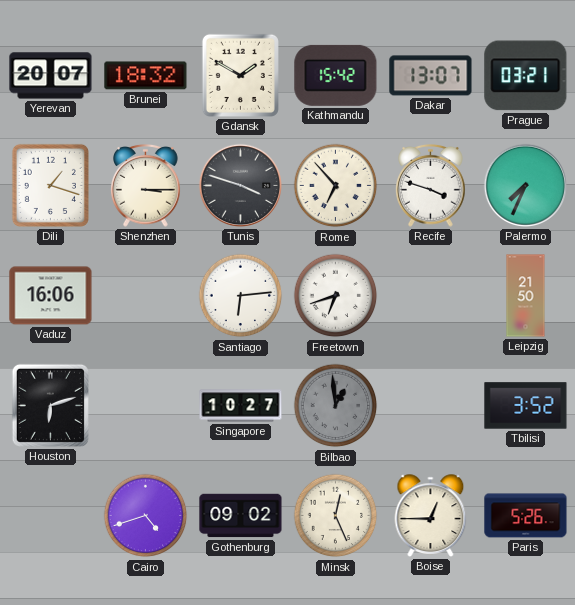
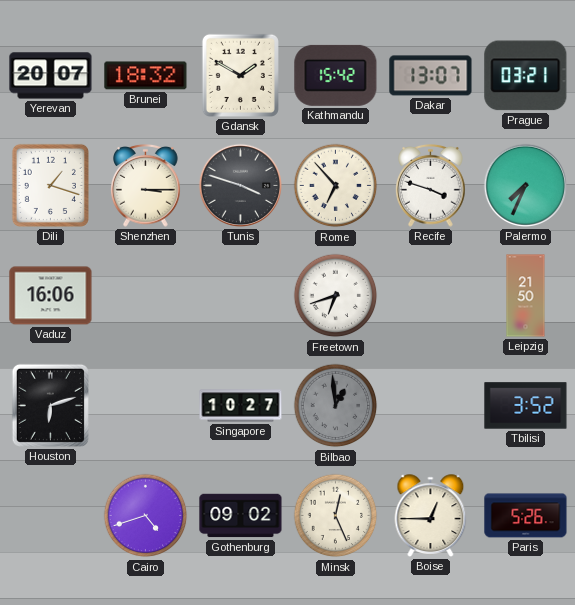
Santiago: 6:14 -> none
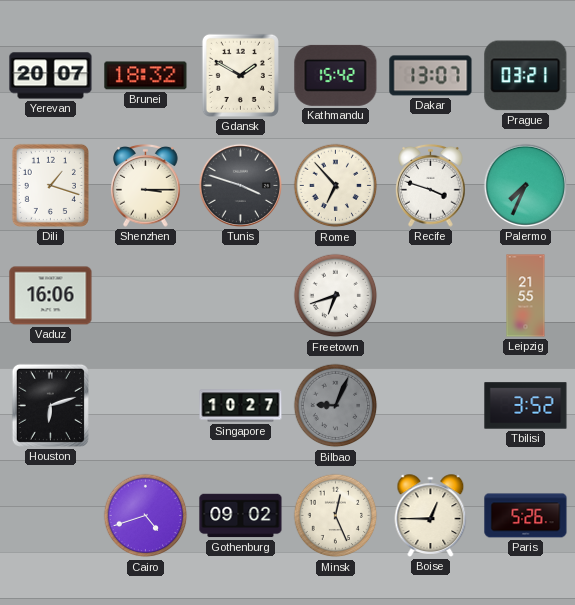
Leipzig: 21:50 -> 21:55
Bilbao: 12:59 -> 9:04
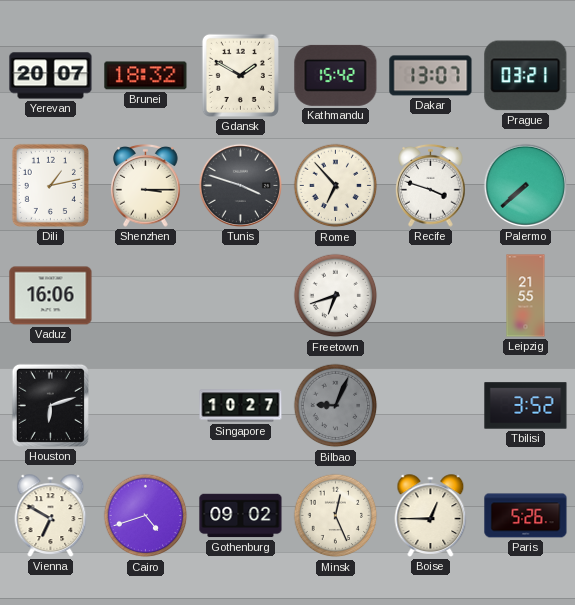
Dili: 1:18 -> 1:13
Palermo: 7:34 -> 7:38
Vienna: none -> 6:50
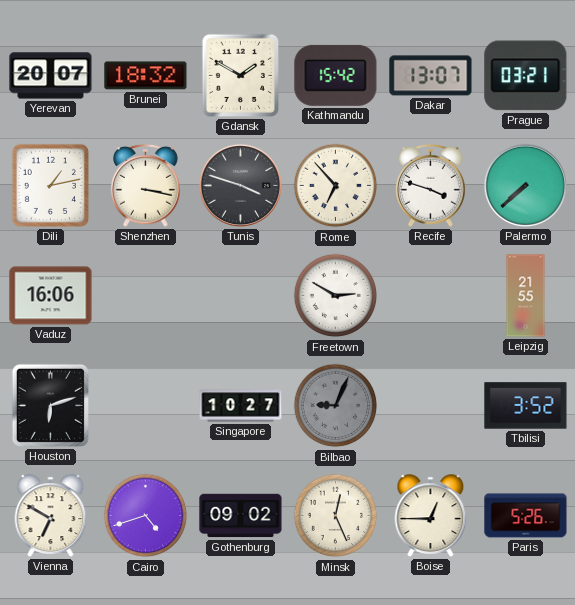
Shenzhen: 3:15 -> 3:17
Freetown: 6:42 -> 2:50
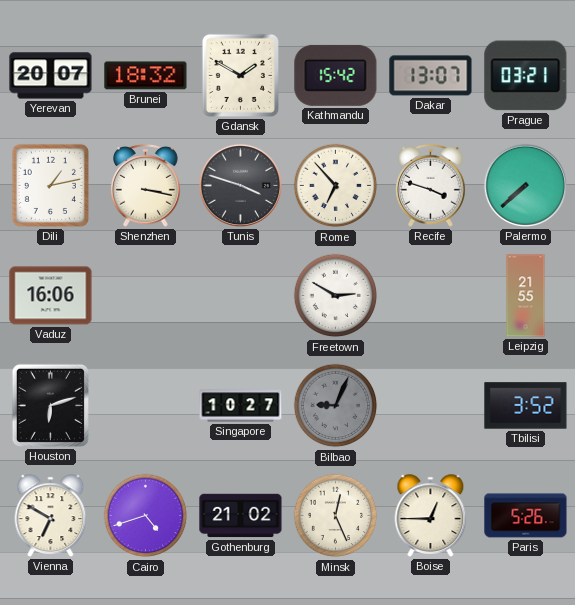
Gothenburg: 09:02 -> 21:02
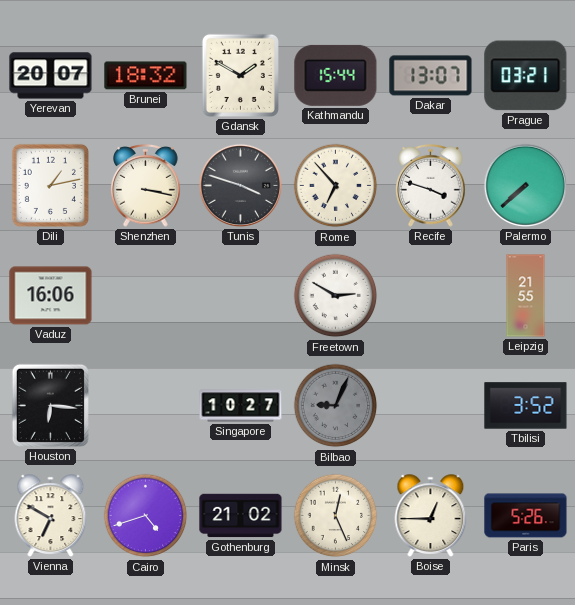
Kathmandu: 15:42 -> 15:44
Houston: 6:12 -> 6:16
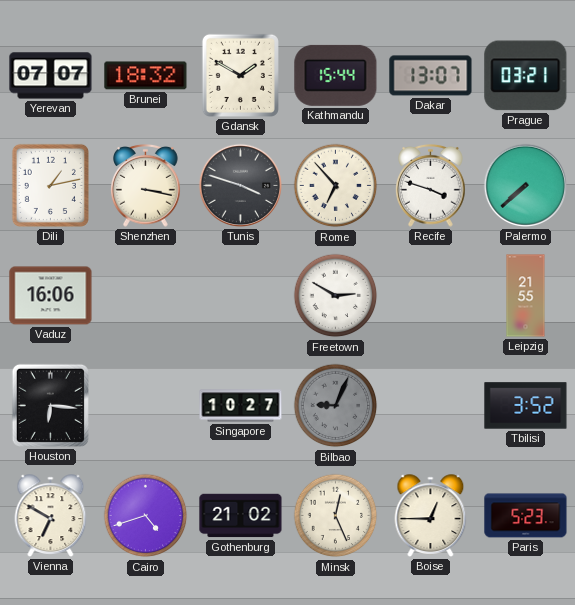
Yerevan: 20:07 -> 07:07
Paris: 5:26 -> 5:23
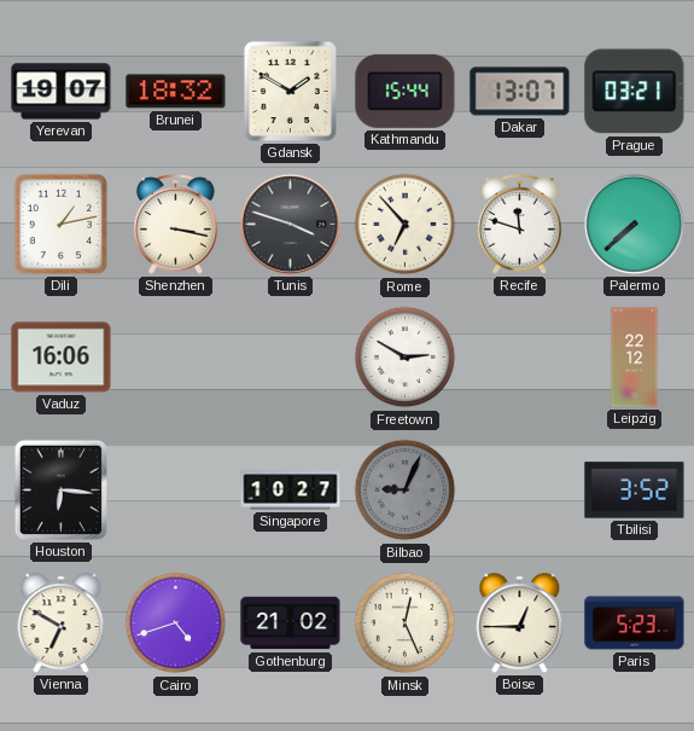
Yerevan: 07:07 -> 19:07
Recife: 3:48 -> 11:48
Leipzig: 21:55 -> 22:12
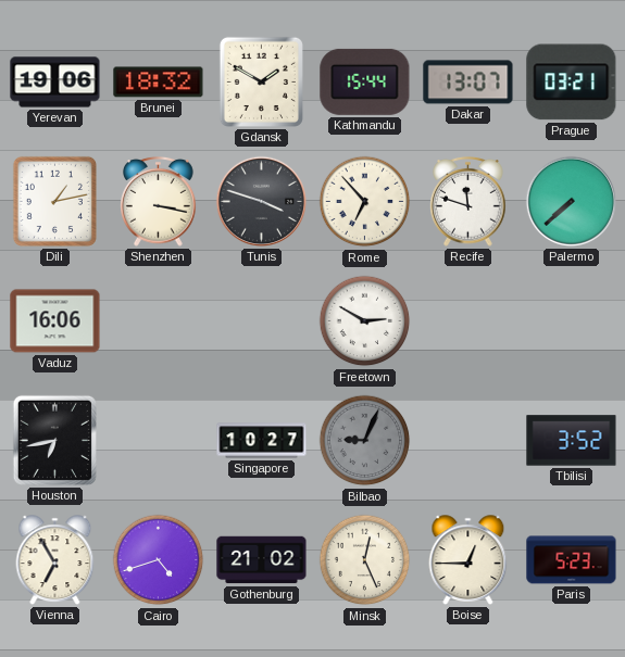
Yerevan: 19:07 -> 19:06
Leipzig: 22:12 -> none
Houston: 6:16 -> 6:43
Vienna: 6:50 -> 6:55
